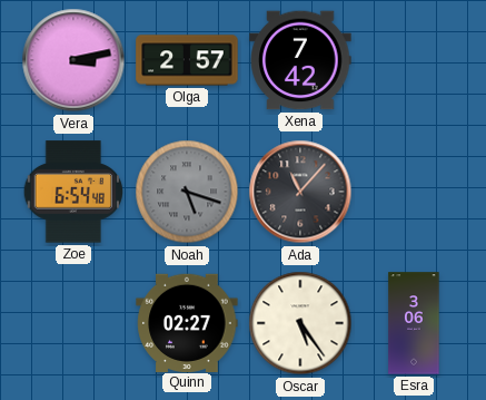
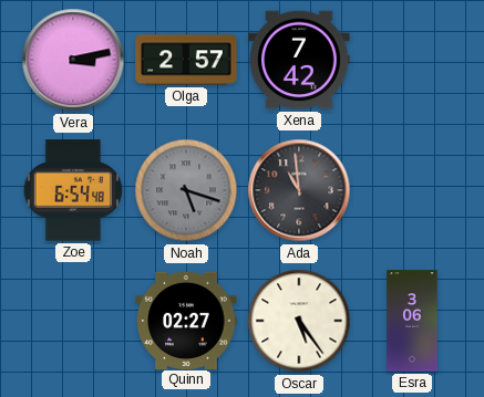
Ada: 11:07 -> 10:59
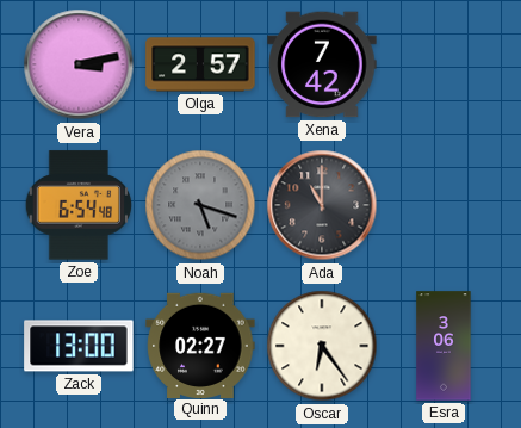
Ada: 10:59 -> 11:00
Zack: none -> 13:00
Oscar: 5:24 -> 6:24
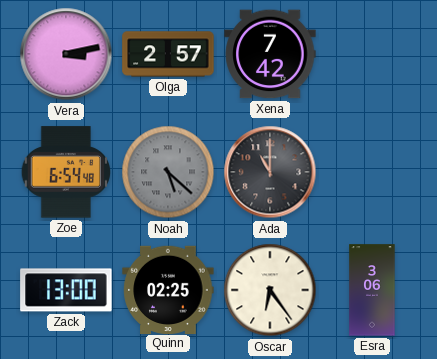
Noah: 5:18 -> 5:22
Quinn: 02:27 -> 02:25
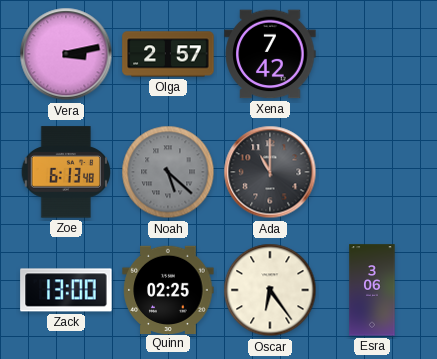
Zoe: 6:54 -> 6:13
